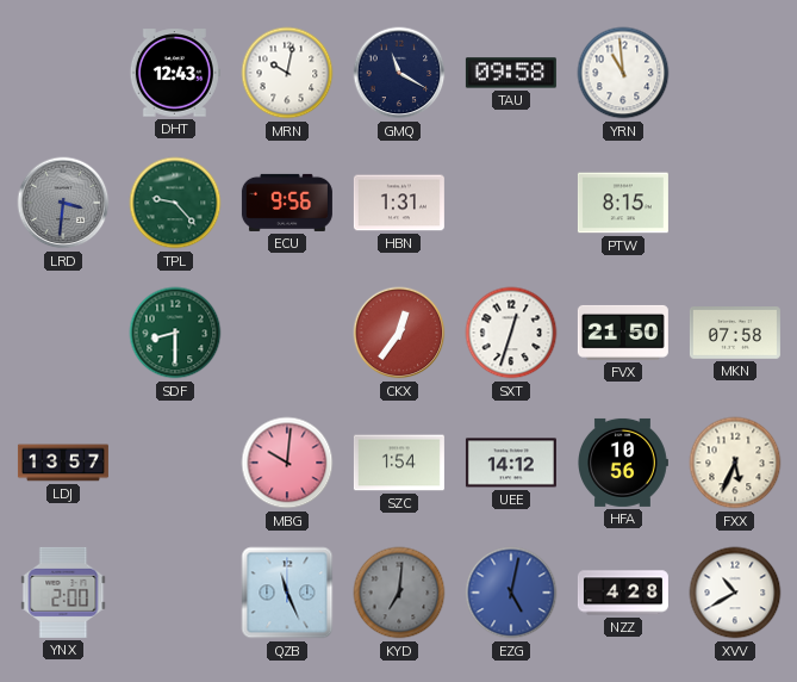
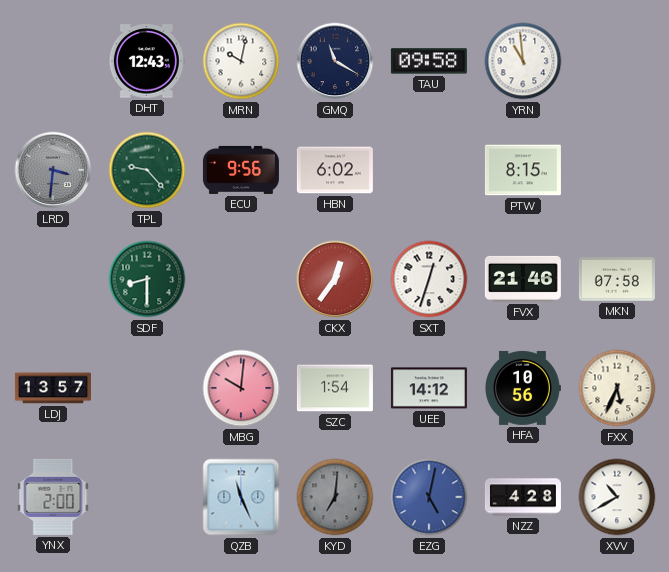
HBN: 1:31 -> 6:02
FVX: 21:50 -> 21:46
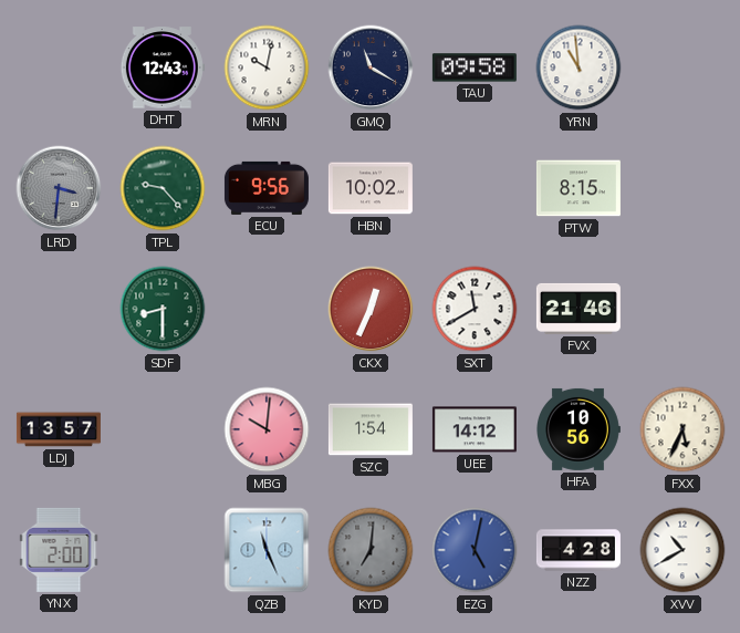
HBN: 6:02 -> 10:02
CKX: 12:36 -> 12:34
SXT: 12:33 -> 11:40
MKN: 07:58 -> none
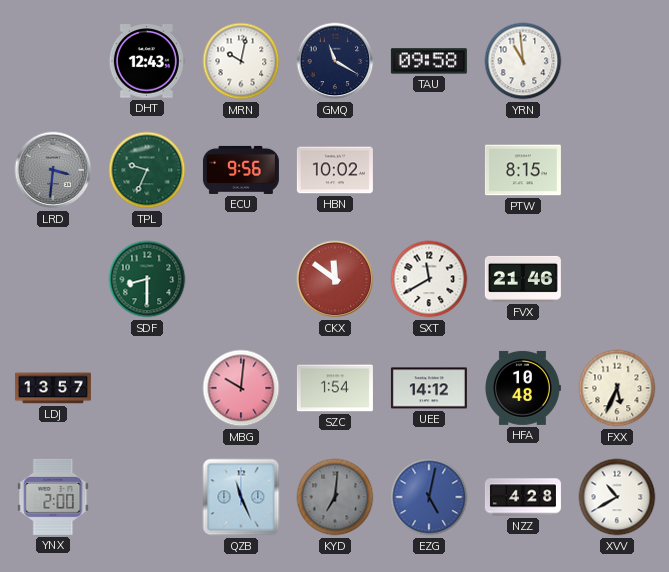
TPL: 9:23 -> 9:34
CKX: 12:34 -> 11:51
HFA: 10:56 -> 10:48
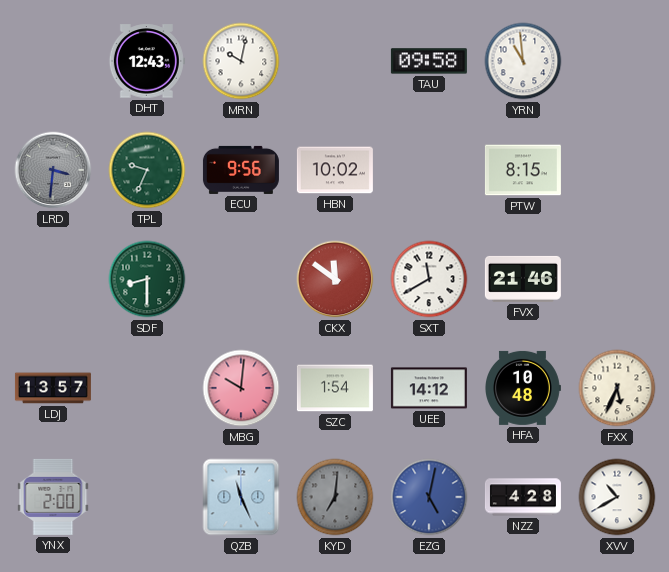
GMQ: 11:20 -> none
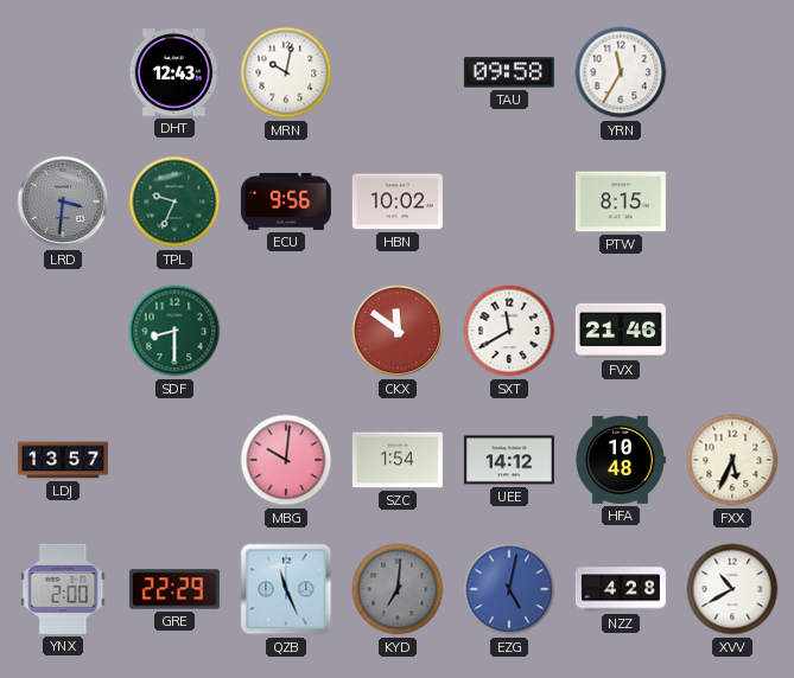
YRN: 10:59 -> 11:35
GRE: none -> 22:29
